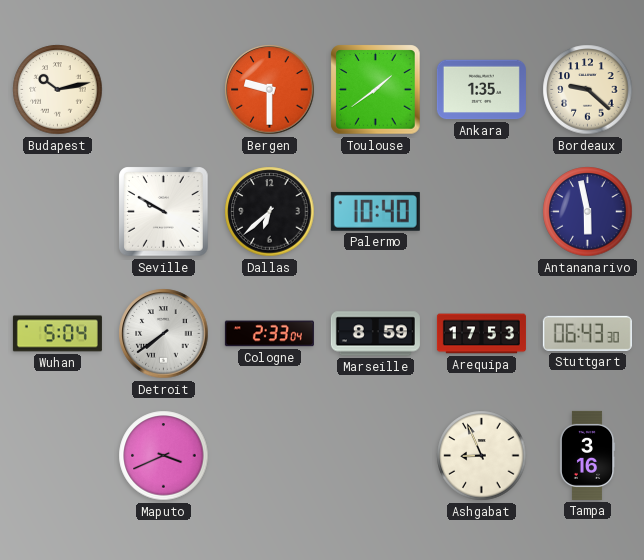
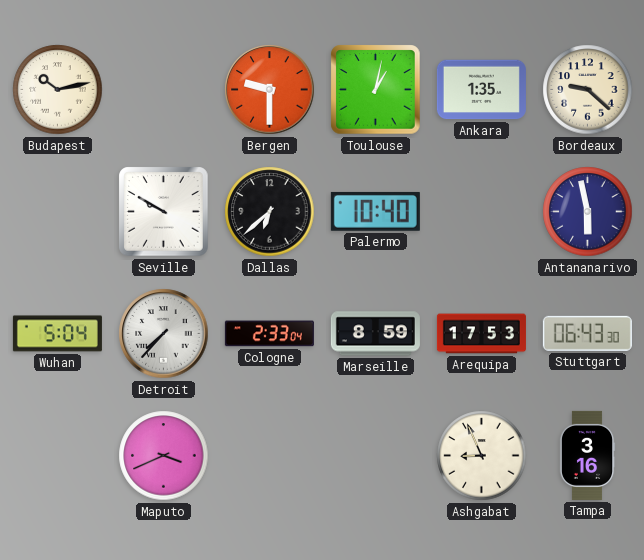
Toulouse: 1:39 -> 1:02
Detroit: 7:39 -> 7:37
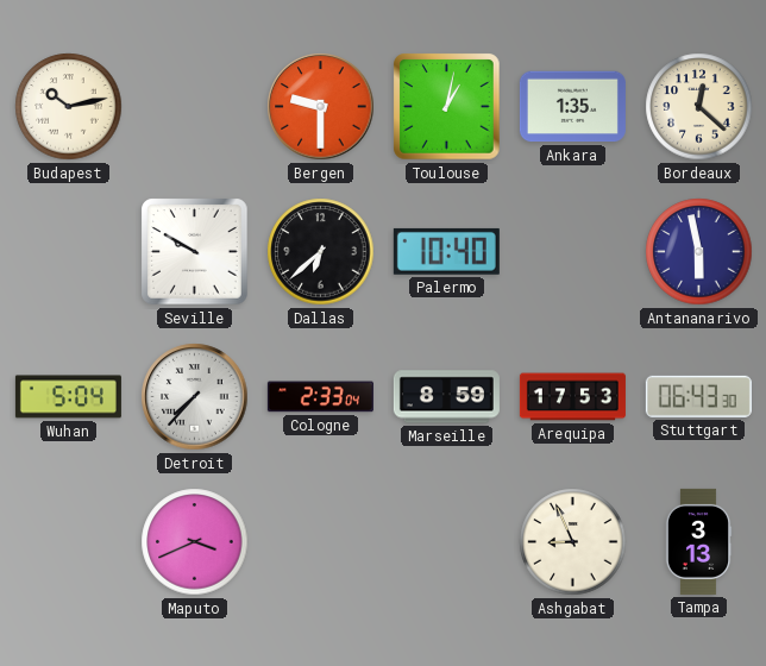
Bordeaux: 9:22 -> 12:22
Tampa: 3:16 -> 3:13
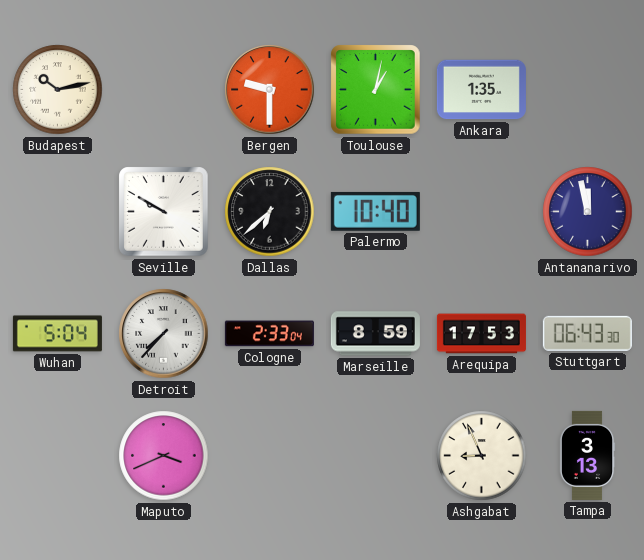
Bordeaux: 12:22 -> none
Antananarivo: 5:58 -> 11:58
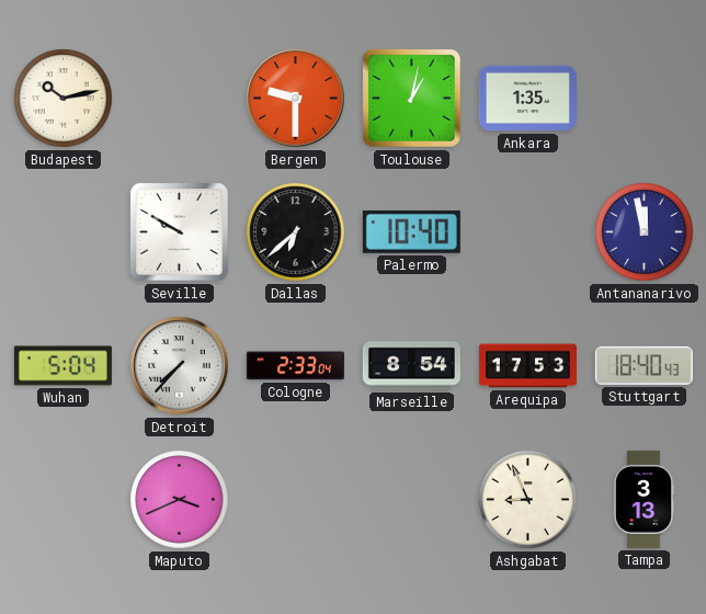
Marseille: 8:59 -> 8:54
Stuttgart: 06:43 -> 18:40
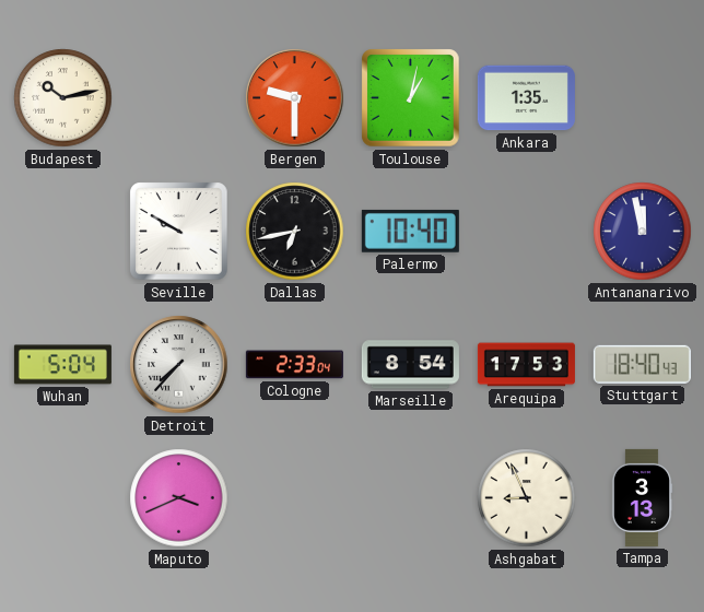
Dallas: 6:38 -> 6:43
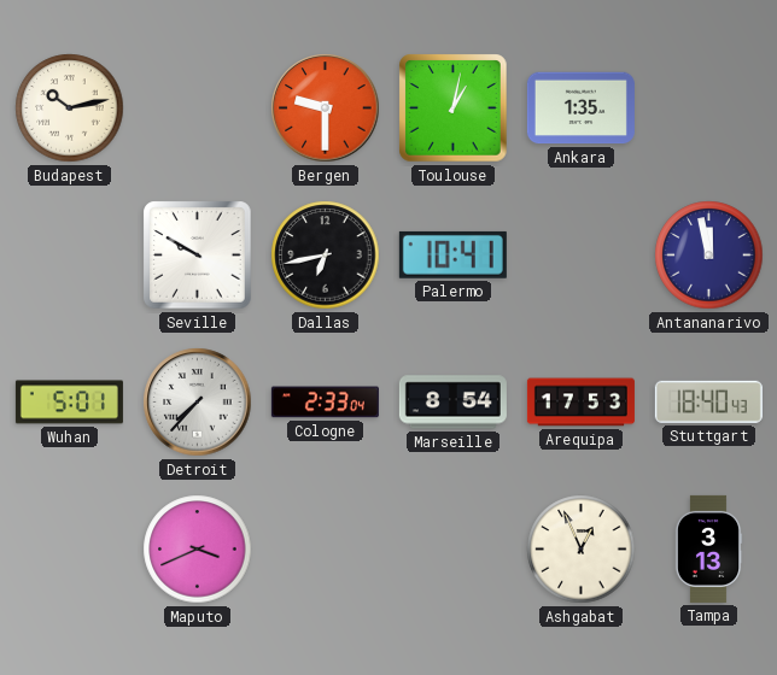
Palermo: 10:40 -> 10:41
Wuhan: 5:04 -> 5:01
Ashgabat: 8:56 -> 12:56
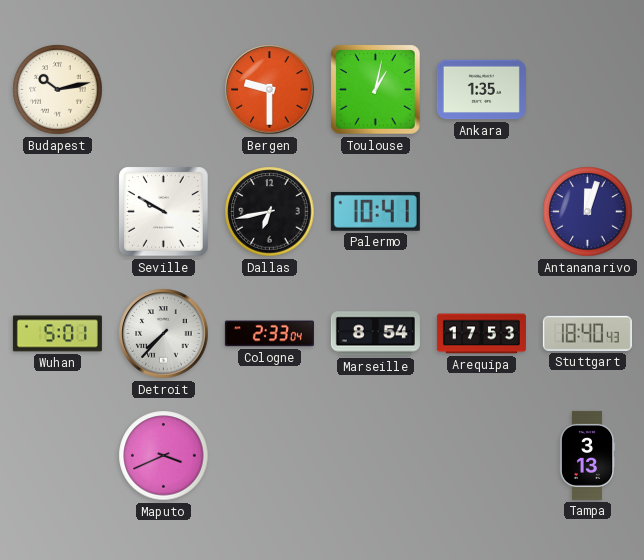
Antananarivo: 11:58 -> 12:03
Ashgabat: 12:56 -> none
